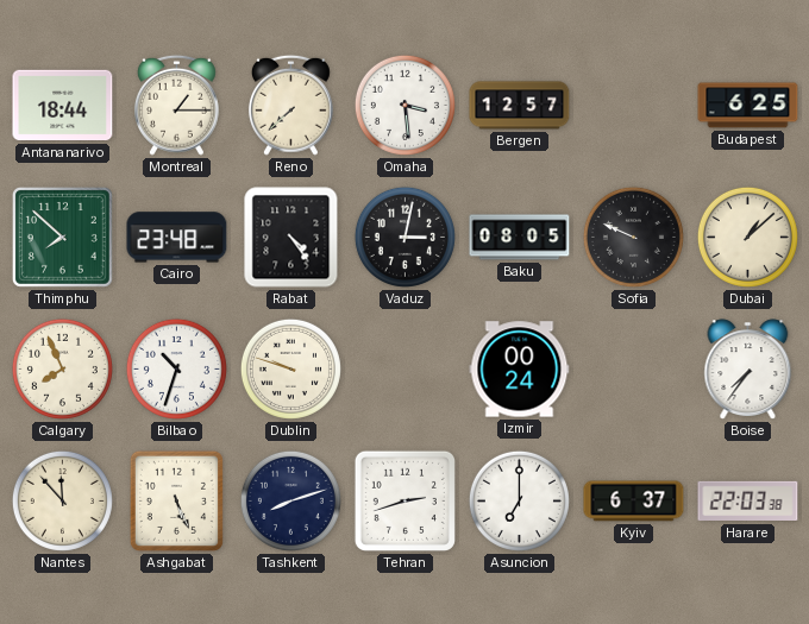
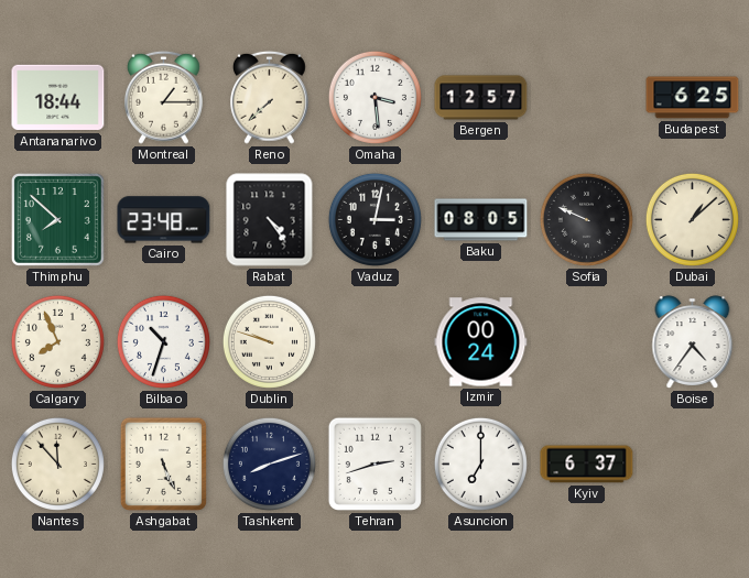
Boise: 7:36 -> 4:36
Harare: 22:03 -> none
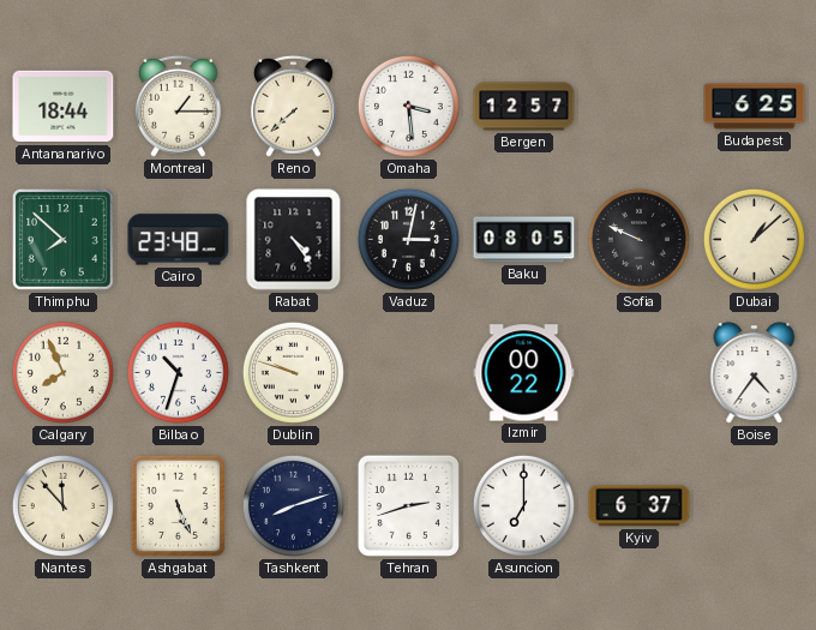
Izmir: 00:24 -> 00:22
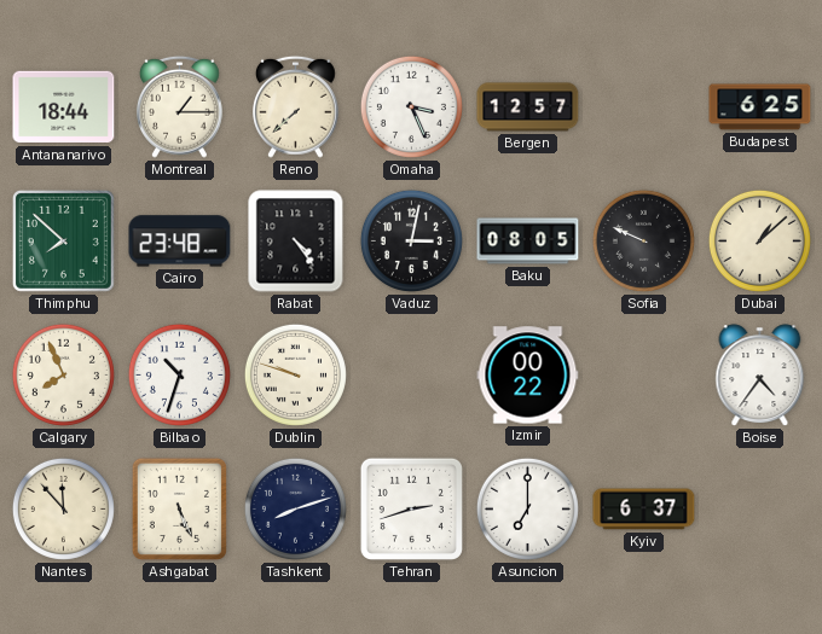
Omaha: 3:29 -> 3:26
